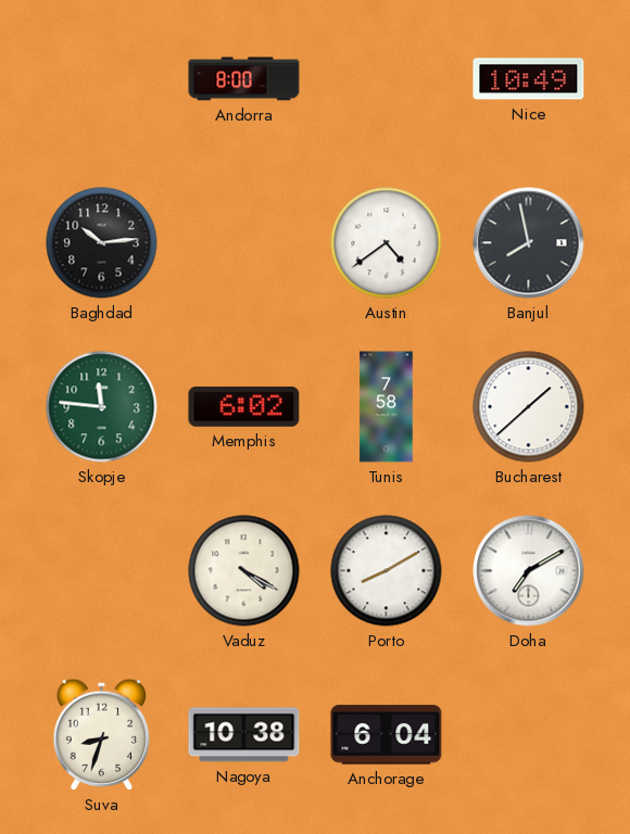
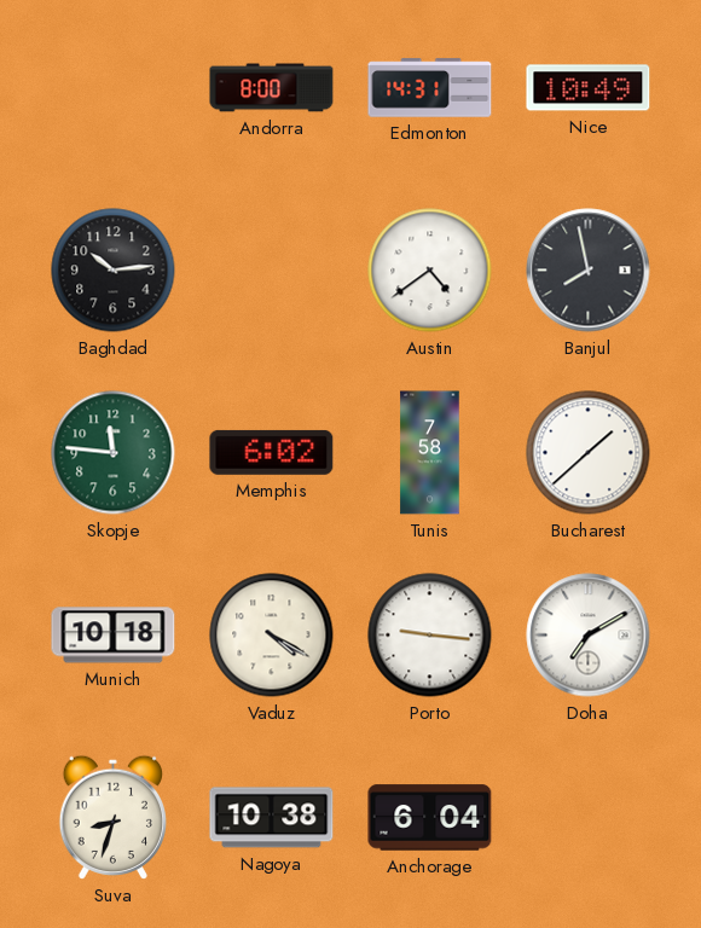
Edmonton: none -> 14:31
Munich: none -> 10:18
Porto: 8:10 -> 9:16
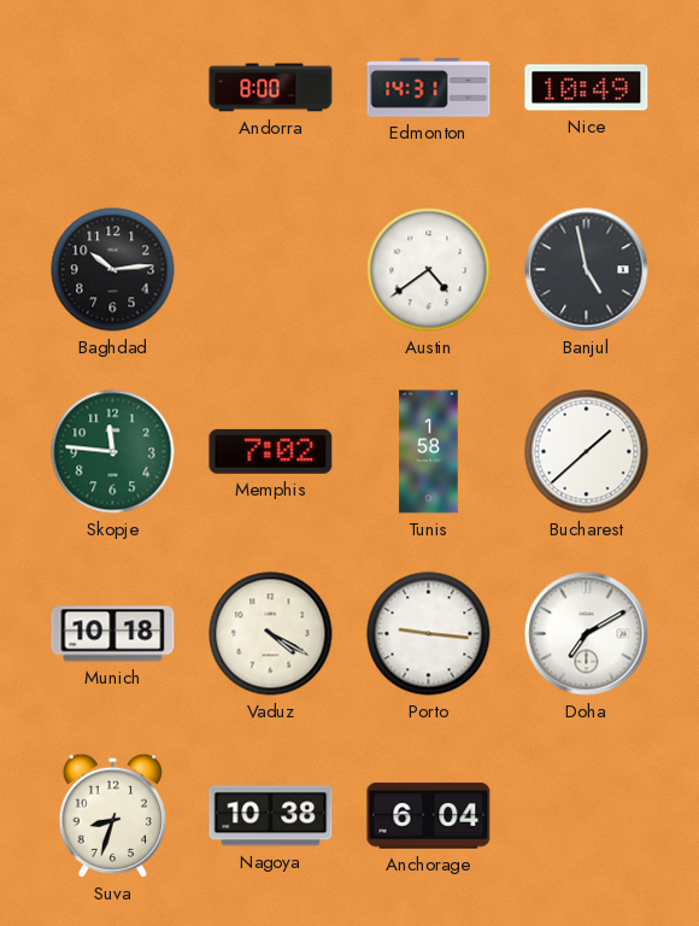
Banjul: 7:58 -> 4:58
Memphis: 6:02 -> 7:02
Tunis: 7:58 -> 1:58
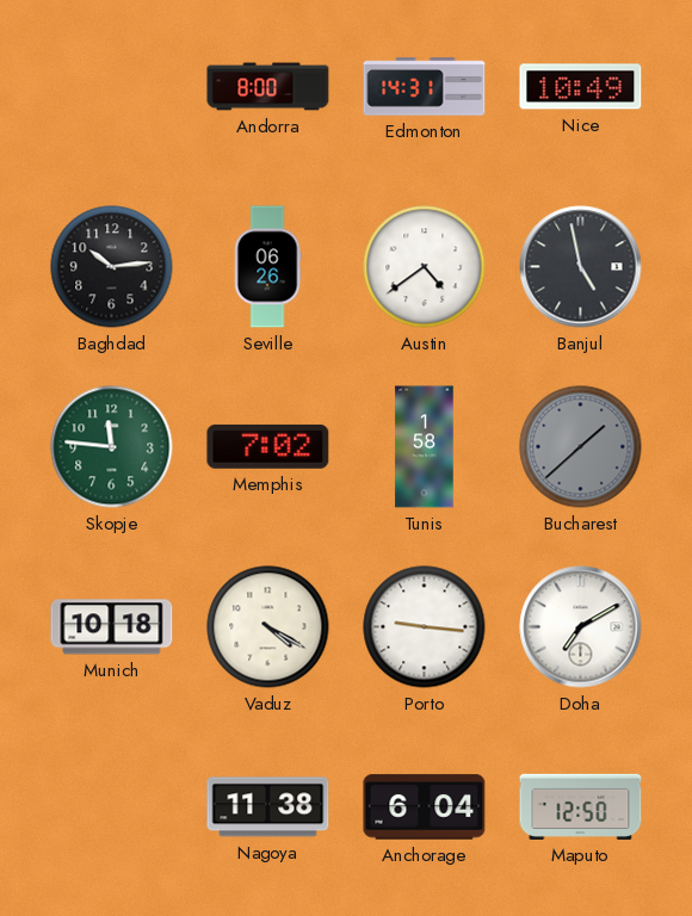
Seville: none -> 06:26
Bucharest dial: white -> grey
Suva: 8:33 -> none
Nagoya: 10:38 -> 11:38
Maputo: none -> 12:50
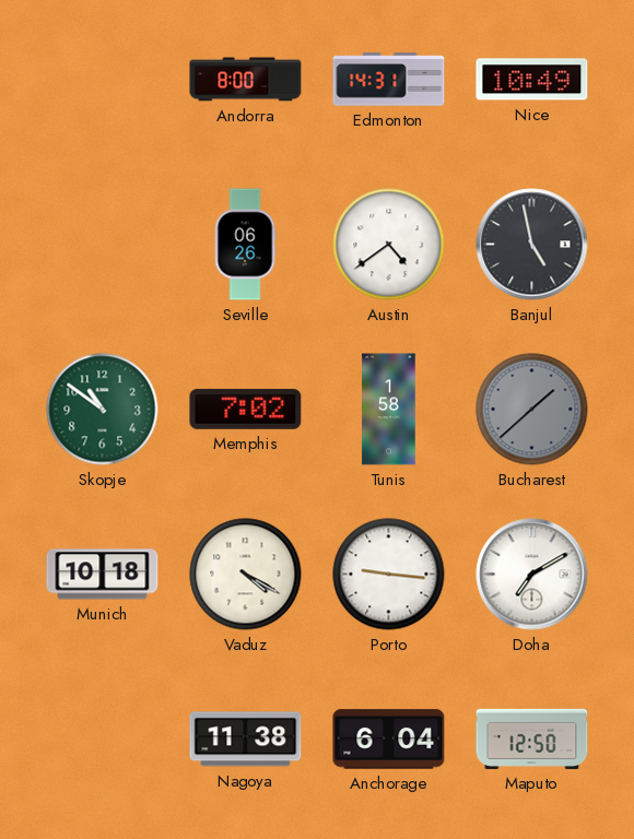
Baghdad: 10:14 -> none
Skopje: 11:46 -> 10:51
